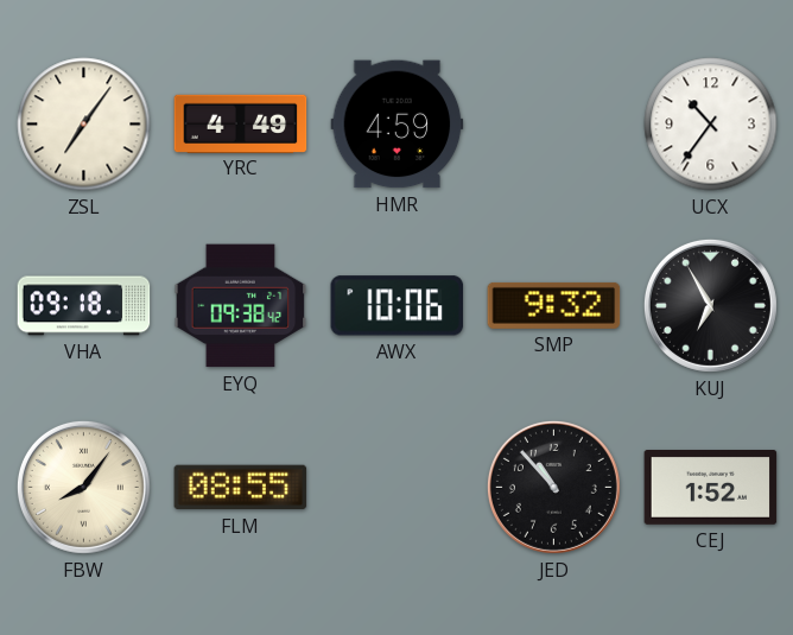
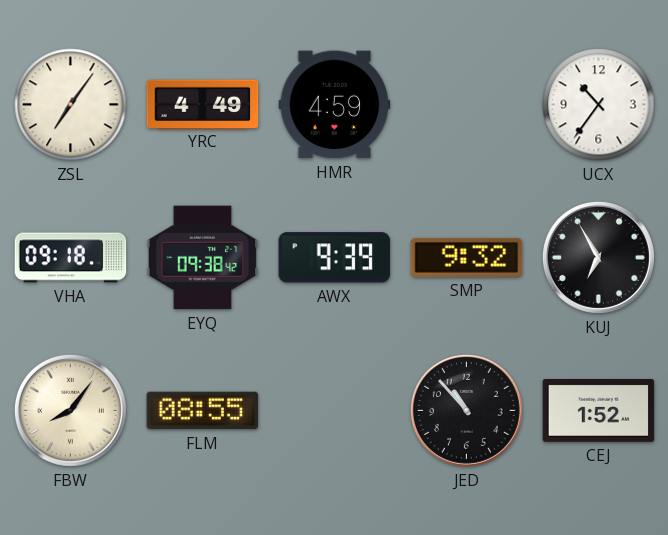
AWX: 10:06 -> 9:39
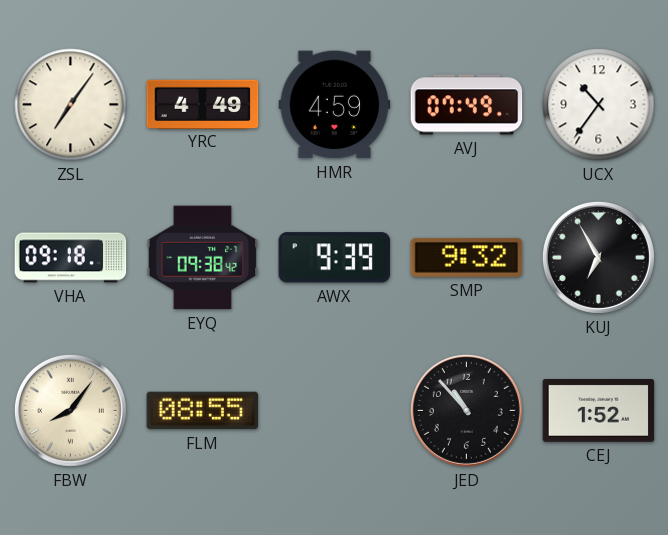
AVJ: none -> 07:49
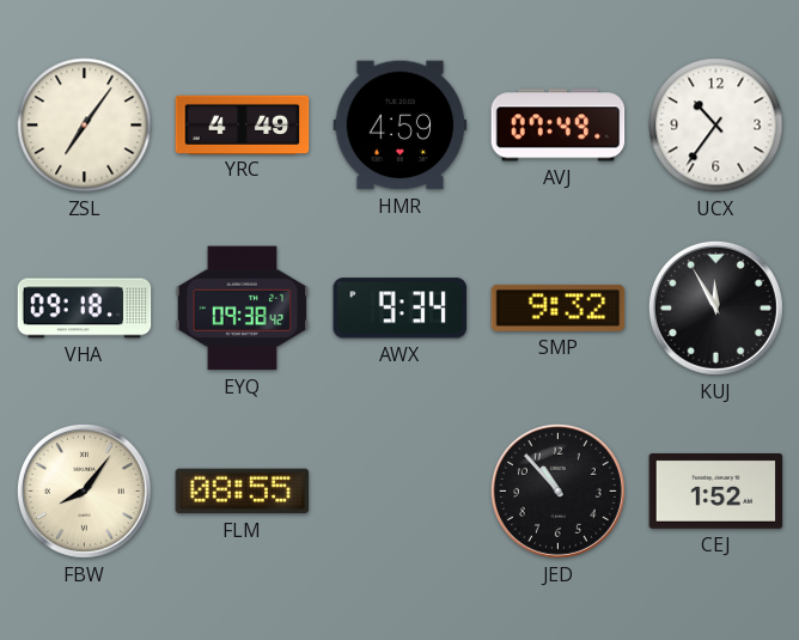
AWX: 9:39 -> 9:34
KUJ: 6:55 -> 11:55
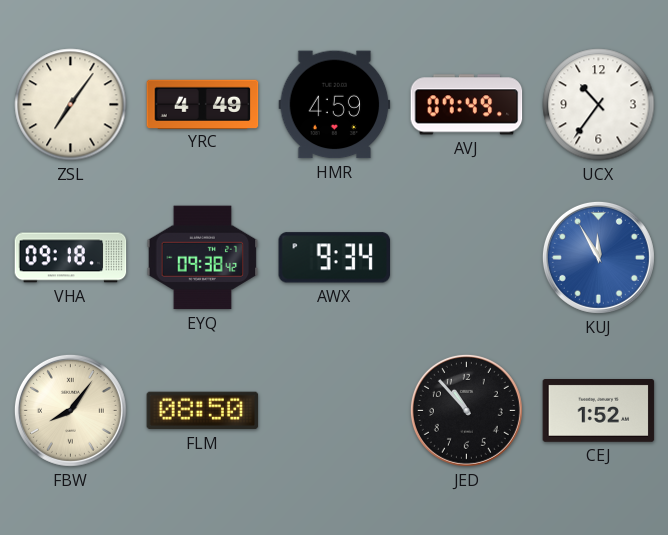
SMP: 9:32 -> none
KUJ dial: black -> blue
FLM: 08:55 -> 08:50
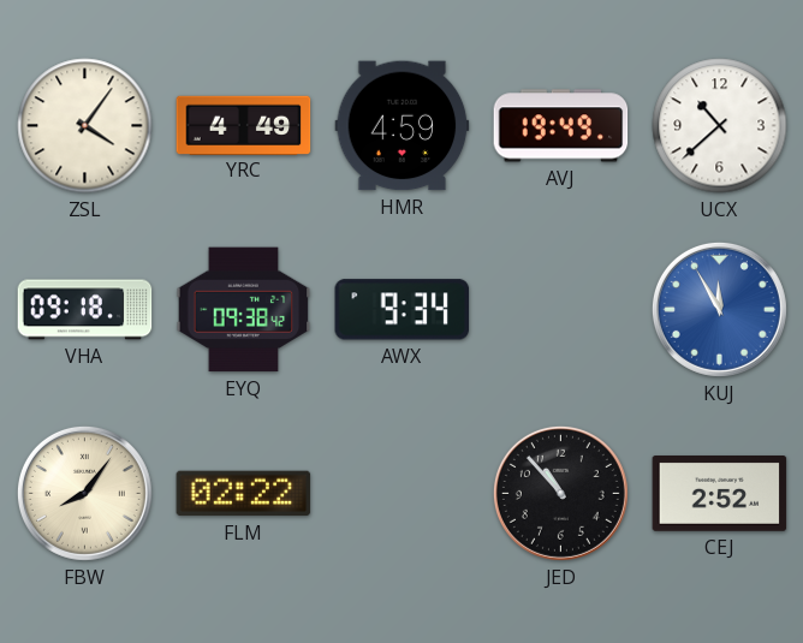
ZSL: 7:06 -> 4:06
AVJ: 07:49 -> 19:49
UCX: 10:36 -> 10:38
FLM: 08:50 -> 02:22
CEJ: 1:52 -> 2:52
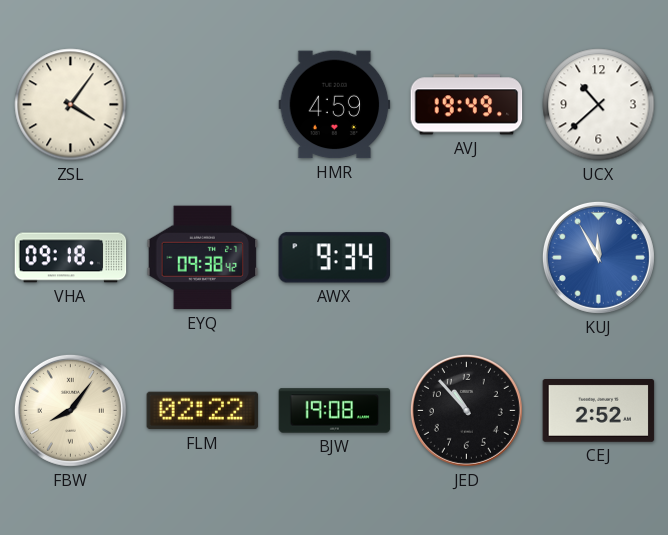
YRC: 4:49 -> none
BJW: none -> 19:08
